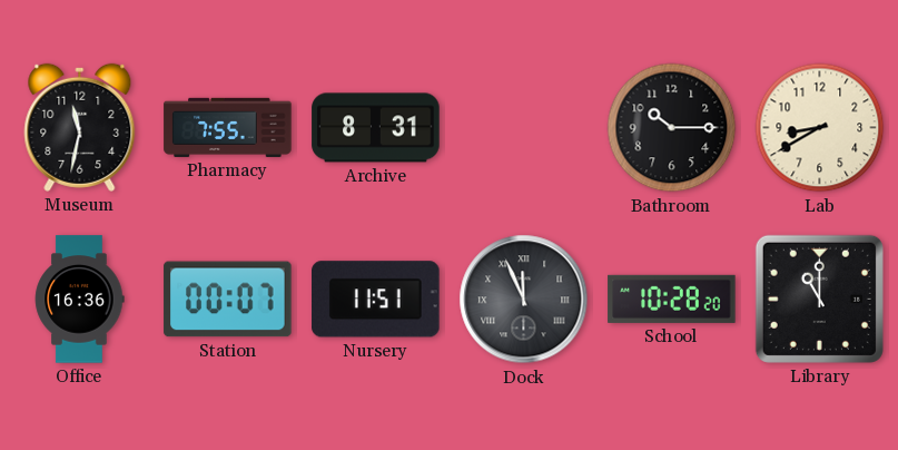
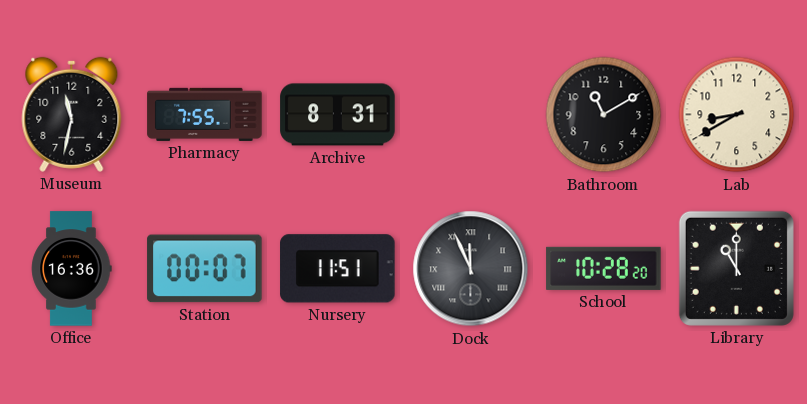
Bathroom: 10:15 -> 11:10
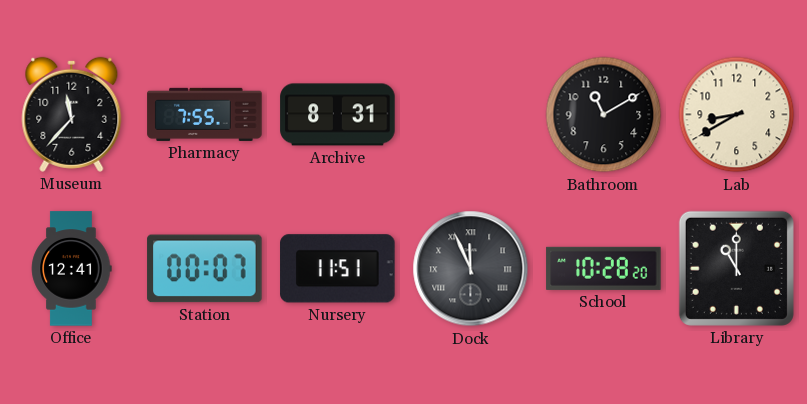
Museum: 11:32 -> 11:37
Office: 16:36 -> 12:41
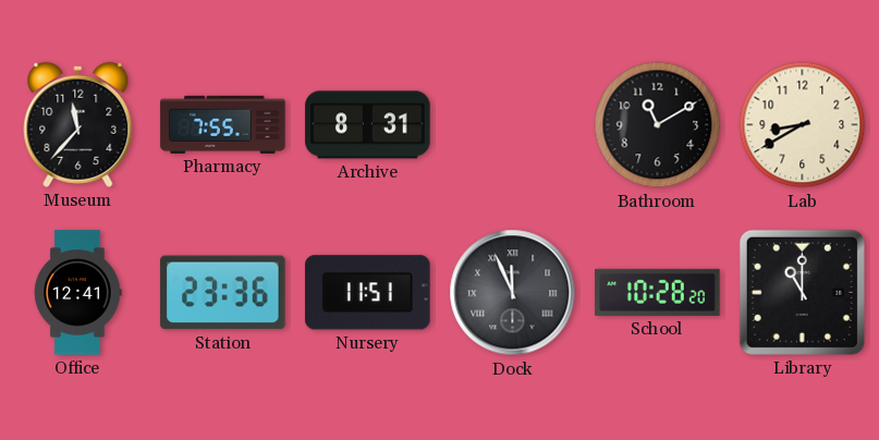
Station: 00:07 -> 23:36
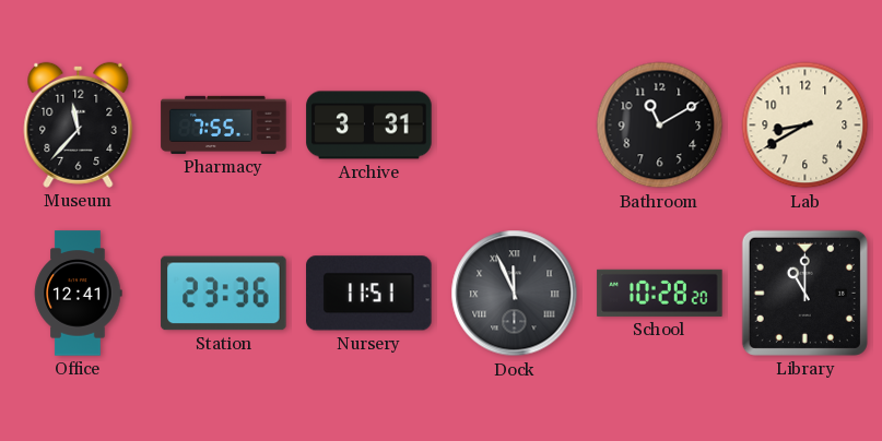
Archive: 8:31 -> 3:31
